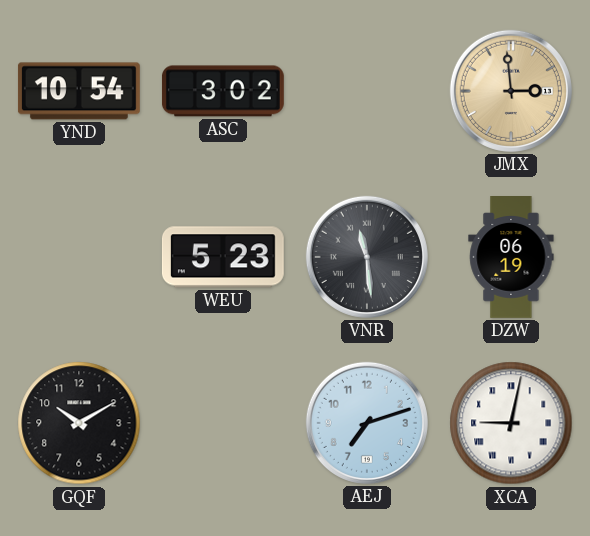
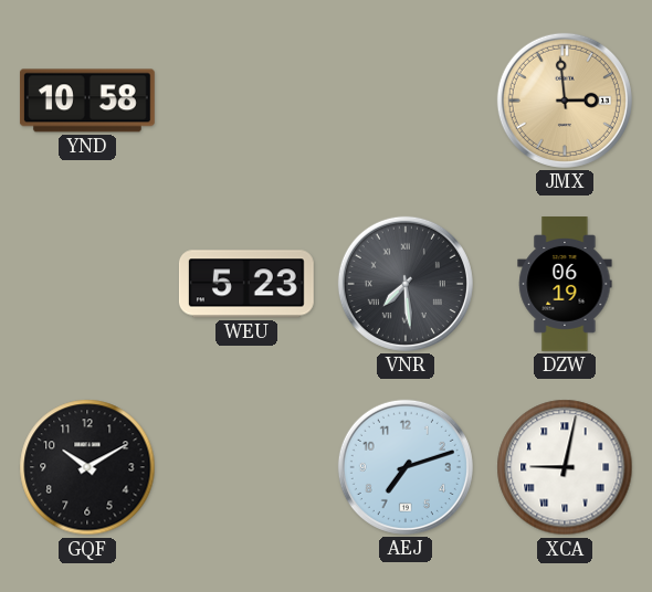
YND: 10:54 -> 10:58
ASC: 3:02 -> none
VNR: 11:29 -> 7:29
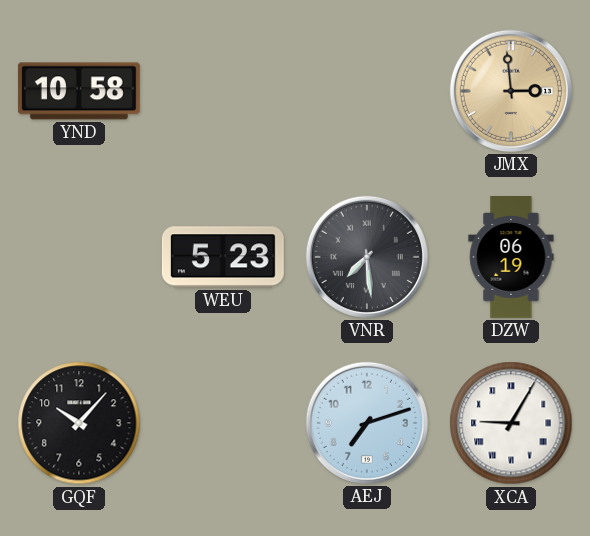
GQF: 10:10 -> 10:07
XCA: 9:02 -> 9:05
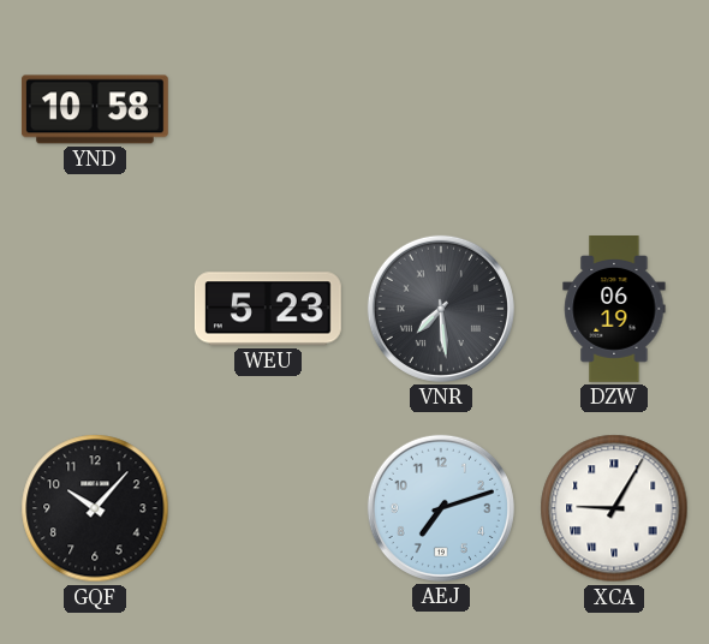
JMX: 2:59 -> none
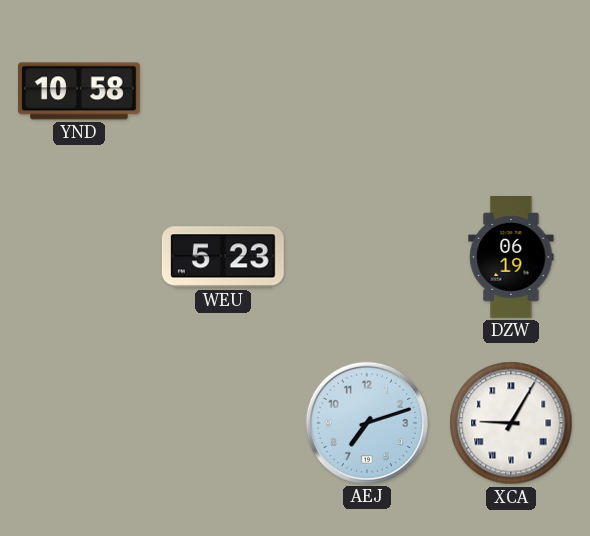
VNR: 7:29 -> none
GQF: 10:07 -> none
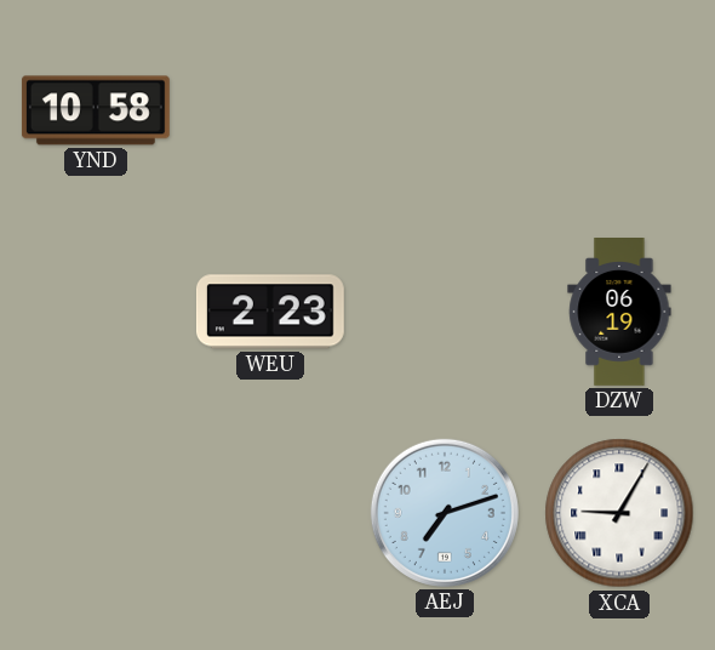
WEU: 5:23 -> 2:23
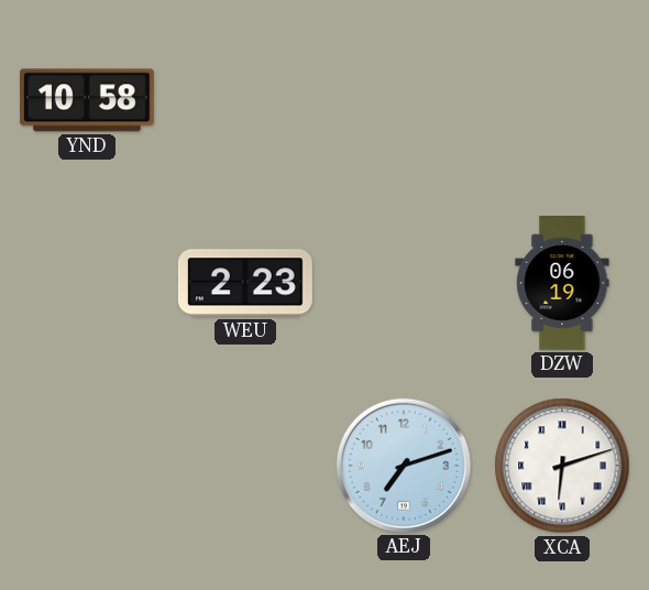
XCA: 9:05 -> 6:12
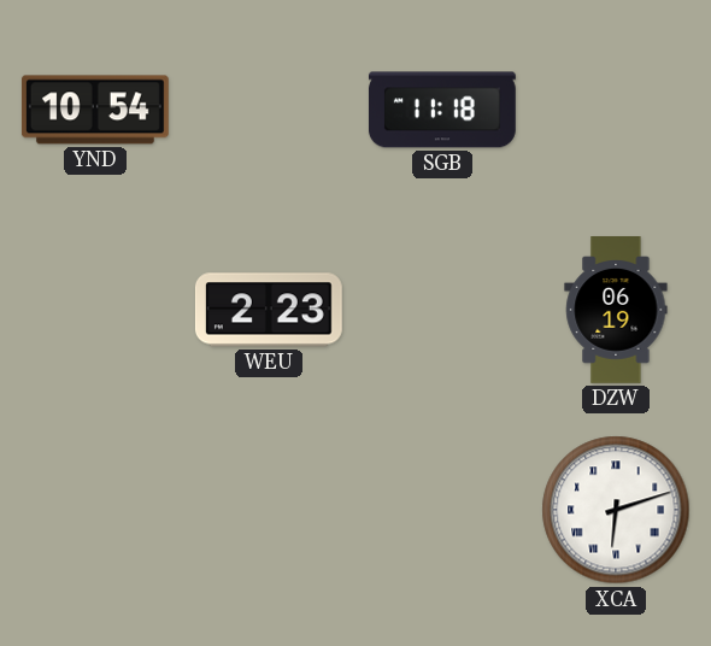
YND: 10:58 -> 10:54
SGB: none -> 11:18
AEJ: 7:12 -> none
